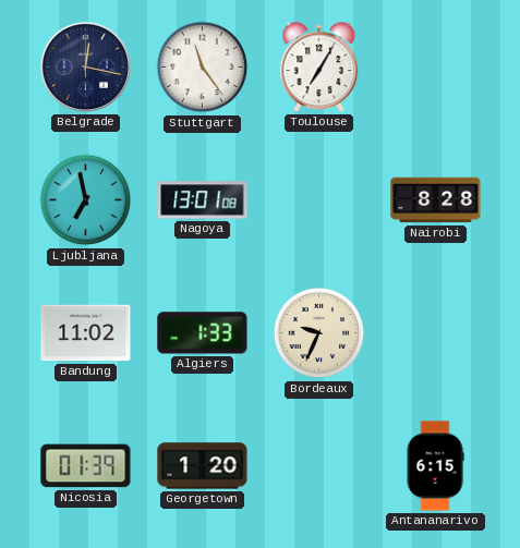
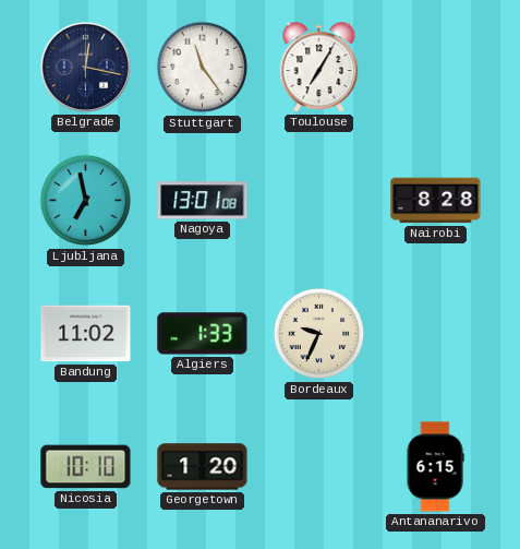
Nicosia: 01:39 -> 10:10
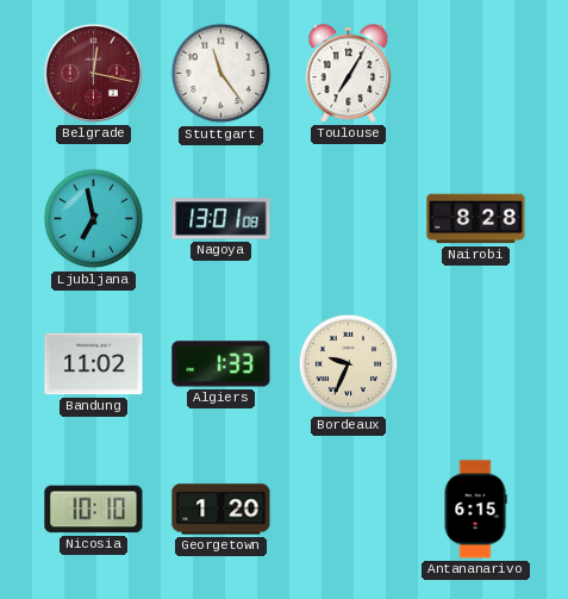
Belgrade dial: navy -> burgundy
